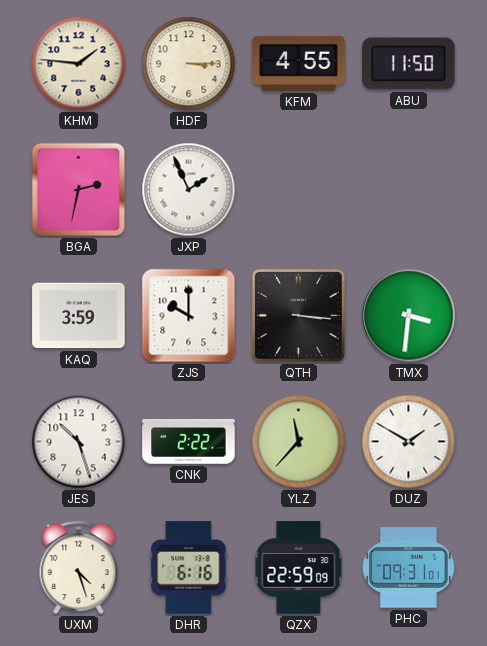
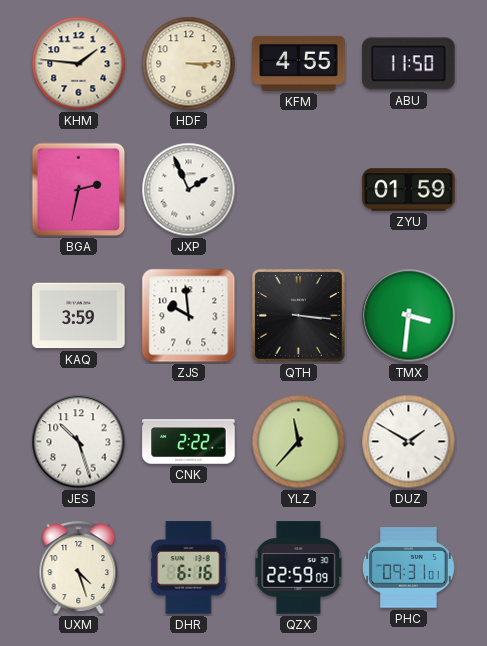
ZYU: none -> 01:59
ZJS: 10:00 -> 9:59
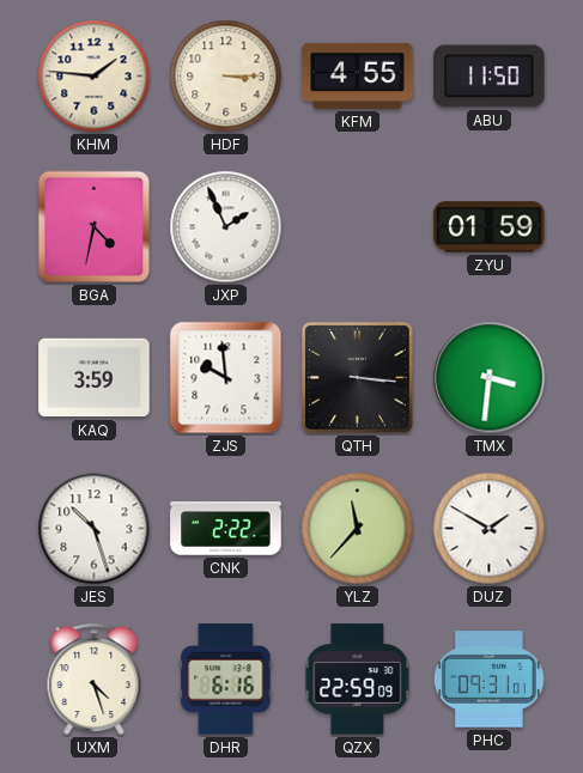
BGA: 2:32 -> 4:32
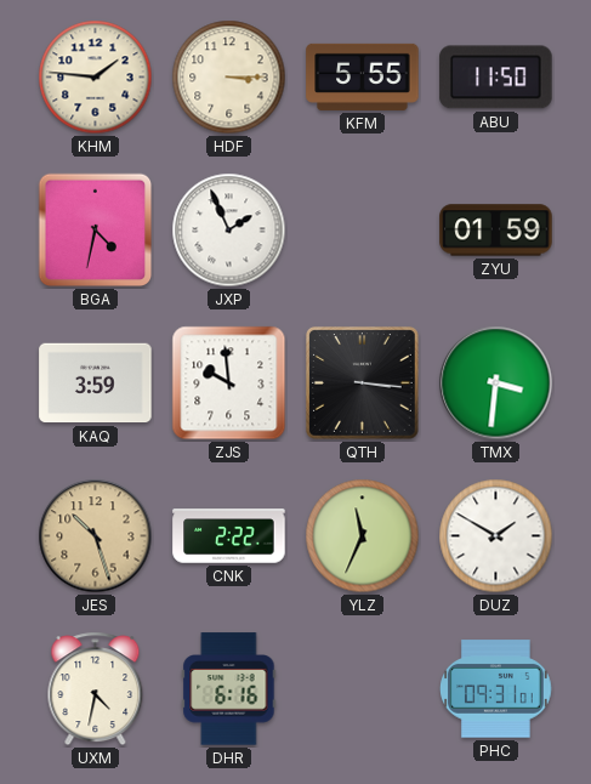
KFM: 4:55 -> 5:55
JES dial: white -> champagne
YLZ: 11:37 -> 11:34
UXM: 4:27 -> 4:32
QZX: 22:59 -> none
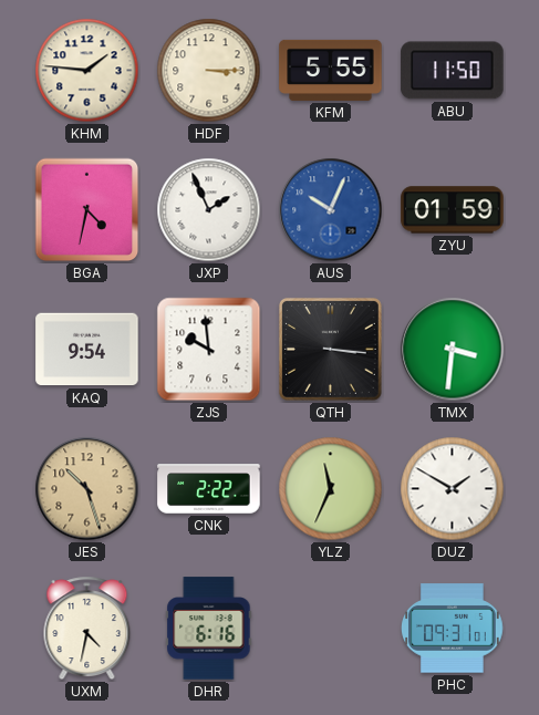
AUS: none -> 10:04
KAQ: 3:59 -> 9:54
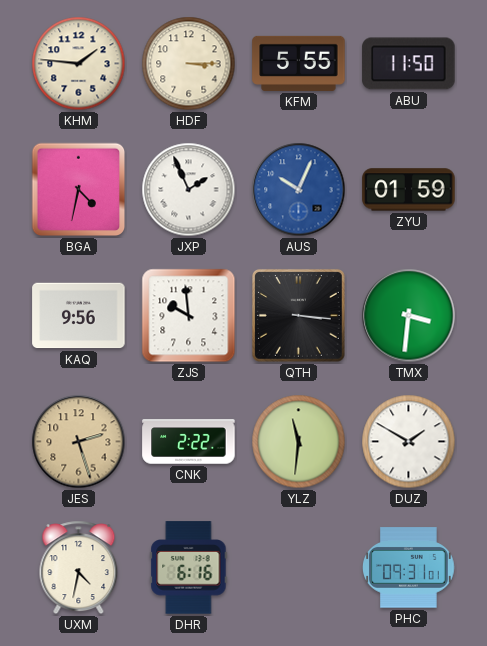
KAQ: 9:54 -> 9:56
JES: 10:27 -> 2:27
YLZ: 11:34 -> 11:31
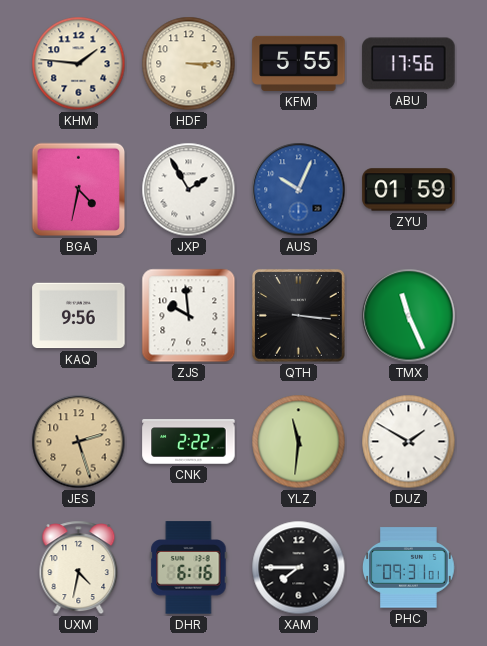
ABU: 11:50 -> 17:56
JXP: 1:56 -> 1:55
TMX: 3:31 -> 11:26
XAM: none -> 7:45
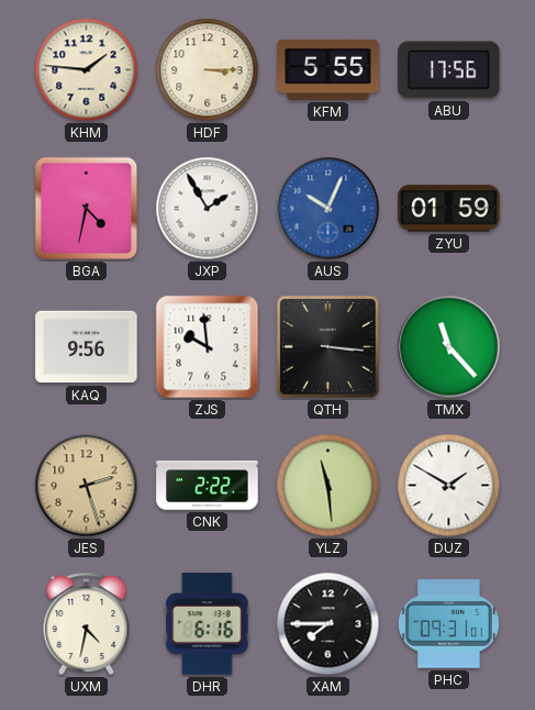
TMX: 11:26 -> 11:23
YLZ: 11:31 -> 11:29
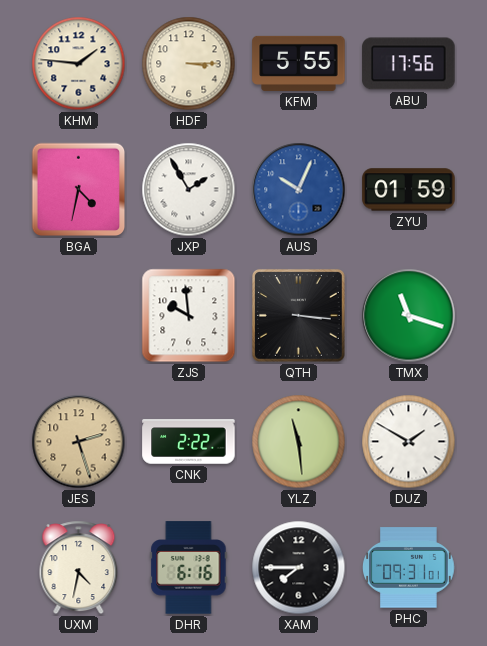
KAQ: 9:56 -> none
TMX: 11:23 -> 11:18
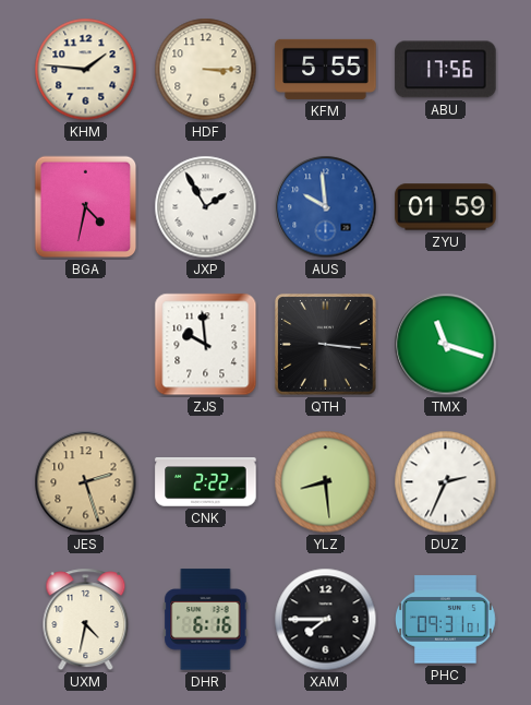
AUS: 10:04 -> 9:59
YLZ: 11:29 -> 8:29
DUZ: 1:50 -> 2:34
